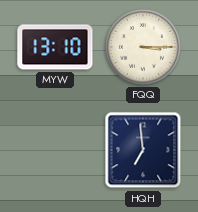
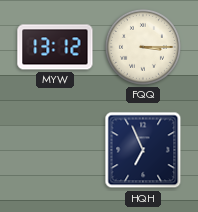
MYW: 13:10 -> 13:12
HQH: 6:59 -> 6:56
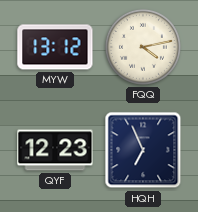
FQQ: 3:15 -> 4:13
QYF: none -> 12:23
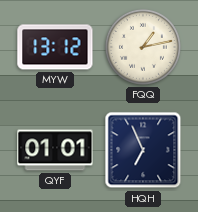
FQQ: 4:13 -> 1:13
QYF: 12:23 -> 01:01
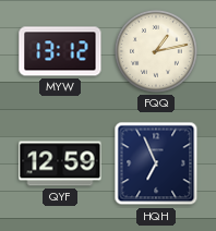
QYF: 01:01 -> 12:59
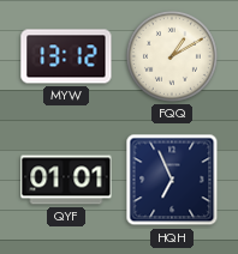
FQQ: 1:13 -> 1:10
QYF: 12:59 -> 01:01
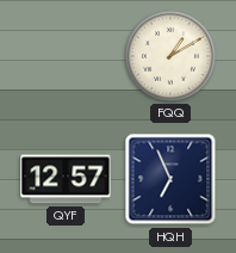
MYW: 13:12 -> none
QYF: 01:01 -> 12:57
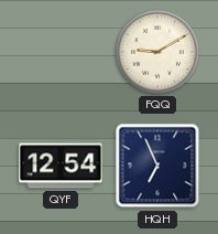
FQQ: 1:10 -> 9:10
QYF: 12:57 -> 12:54
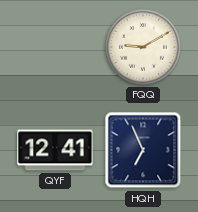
QYF: 12:54 -> 12:41
